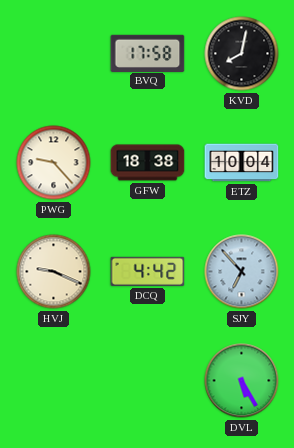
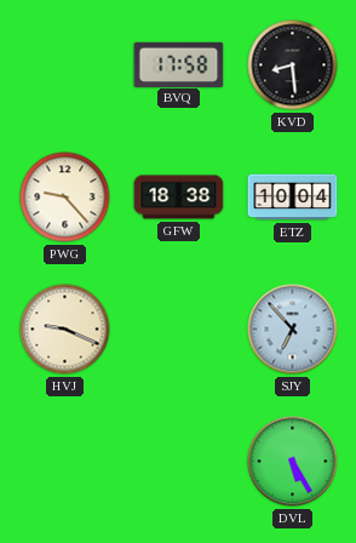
KVD: 8:02 -> 8:29
DCQ: 4:42 -> none
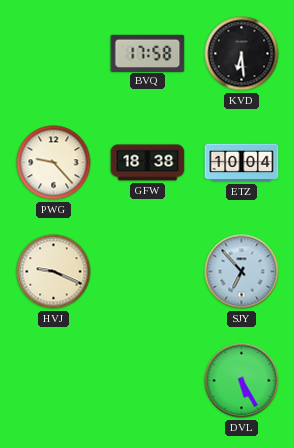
KVD: 8:29 -> 6:29
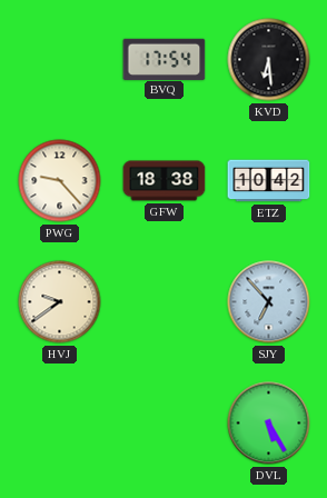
BVQ: 17:58 -> 17:54
ETZ: 10:04 -> 10:42
HVJ: 9:19 -> 9:39
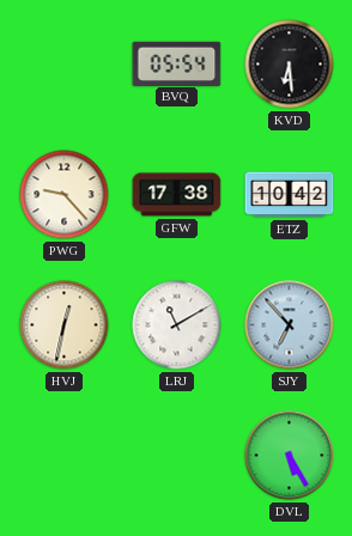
BVQ: 17:54 -> 05:54
GFW: 18:38 -> 17:38
HVJ: 9:39 -> 12:32
LRJ: none -> 11:10
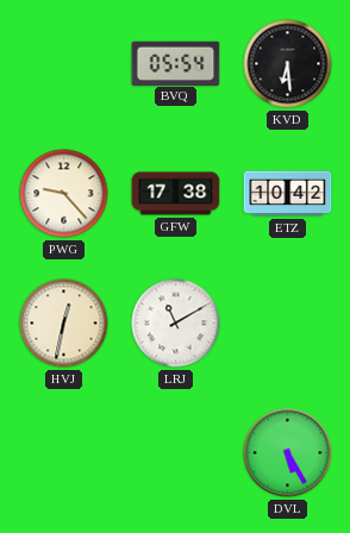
SJY: 6:53 -> none
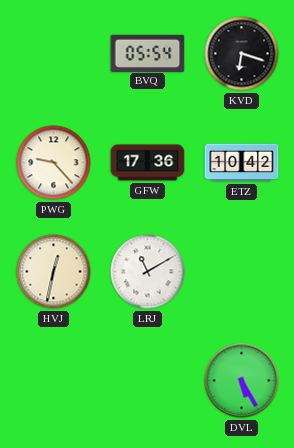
KVD: 6:29 -> 6:18
GFW: 17:38 -> 17:36
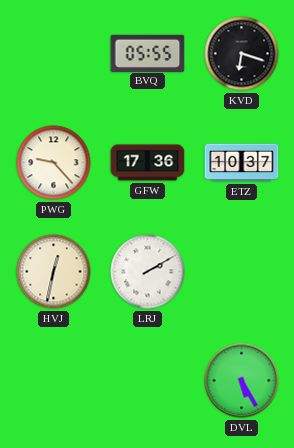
BVQ: 05:54 -> 05:55
ETZ: 10:42 -> 10:37
LRJ: 11:10 -> 2:10
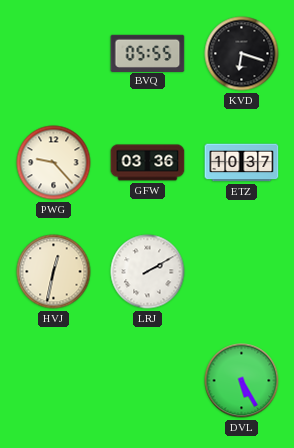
GFW: 17:36 -> 03:36
